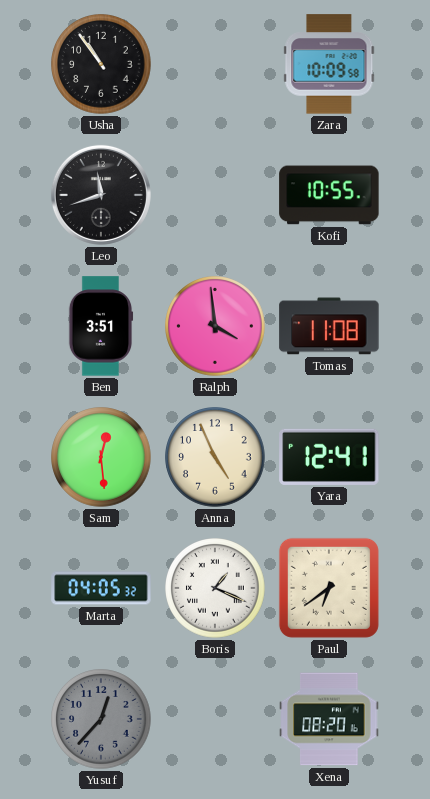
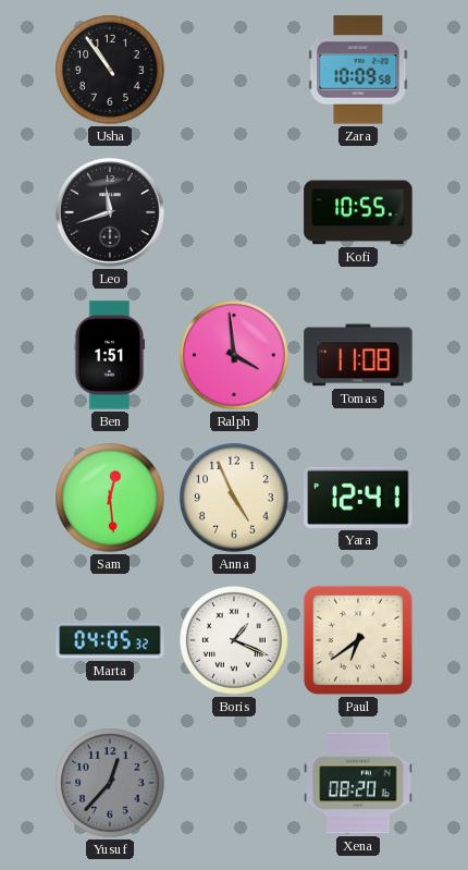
Ben: 3:51 -> 1:51
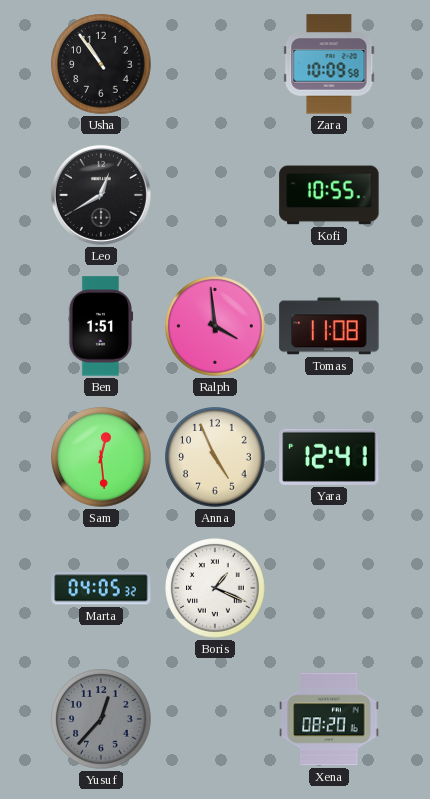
Leo: 11:42 -> 12:40
Paul: 6:39 -> none
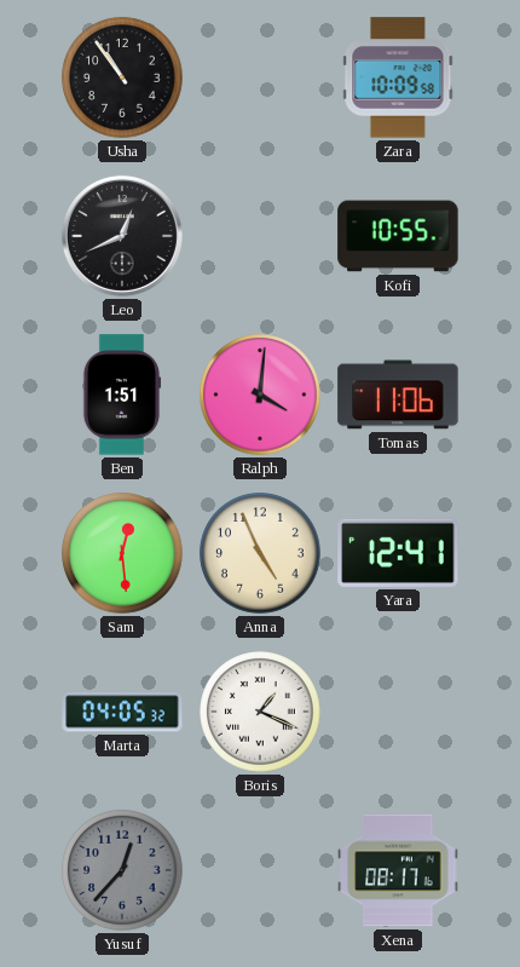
Leo: 12:40 -> 12:41
Ralph: 3:59 -> 4:01
Tomas: 11:08 -> 11:06
Xena: 08:20 -> 08:17
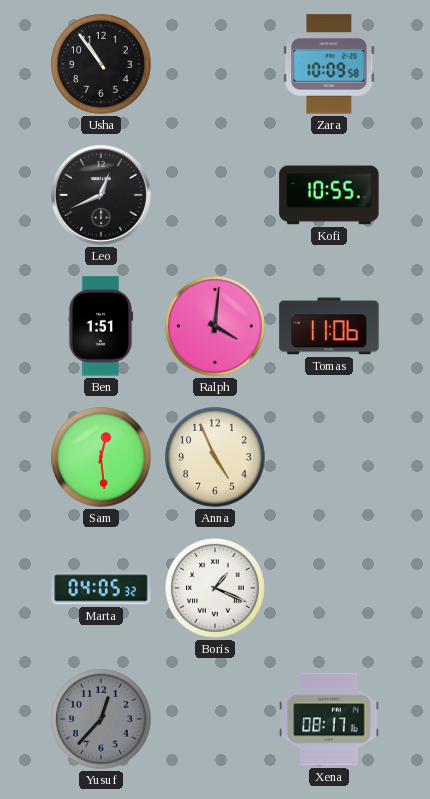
Yara: 12:41 -> none
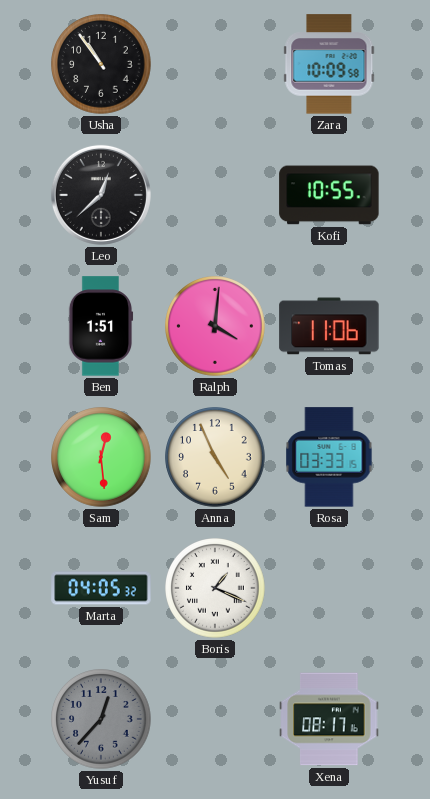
Leo: 12:41 -> 12:38
Rosa: none -> 03:33
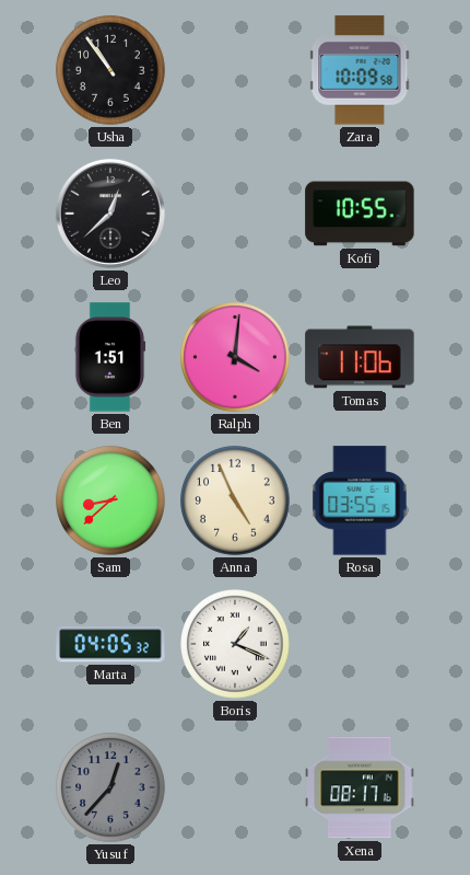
Sam: 12:29 -> 8:38
Rosa: 03:33 -> 03:55
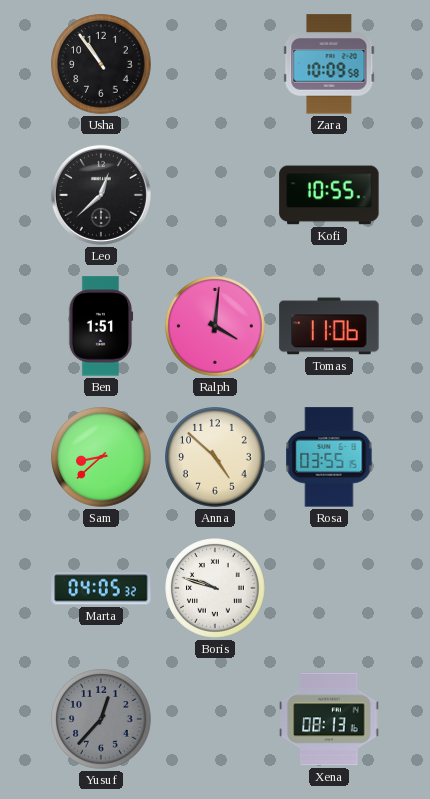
Anna: 4:56 -> 4:52
Boris: 1:19 -> 9:48
Xena: 08:17 -> 08:13
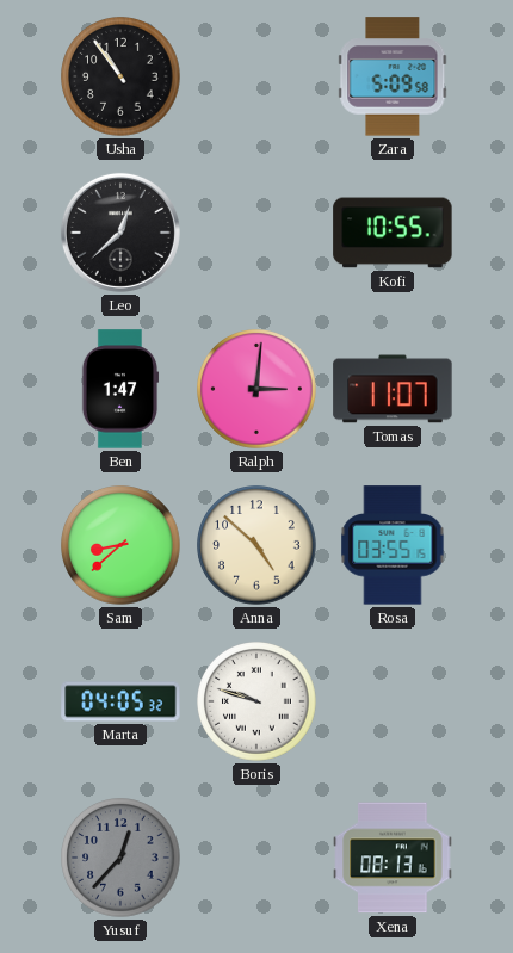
Zara: 10:09 -> 5:09
Ben: 1:51 -> 1:47
Ralph: 4:01 -> 3:01
Tomas: 11:06 -> 11:07
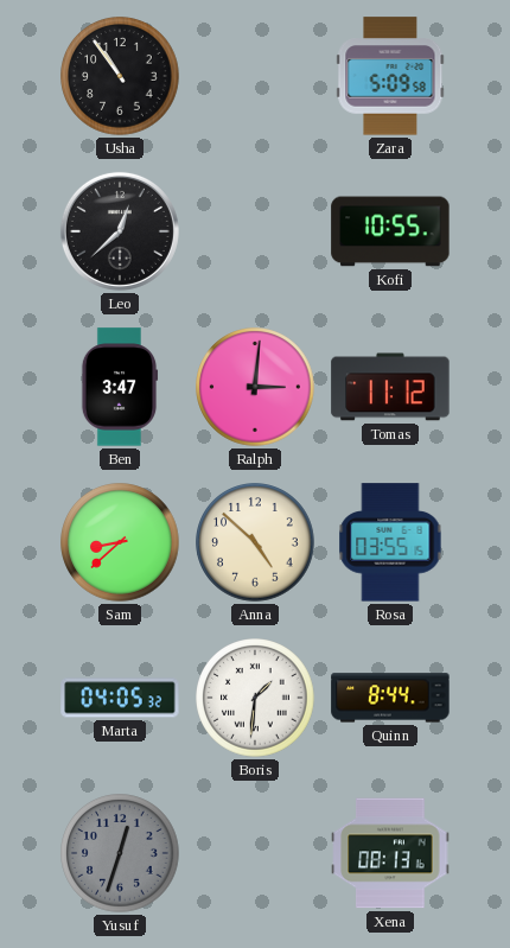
Ben: 1:47 -> 3:47
Tomas: 11:07 -> 11:12
Boris: 9:48 -> 1:31
Quinn: none -> 8:44
Yusuf: 12:37 -> 12:33
